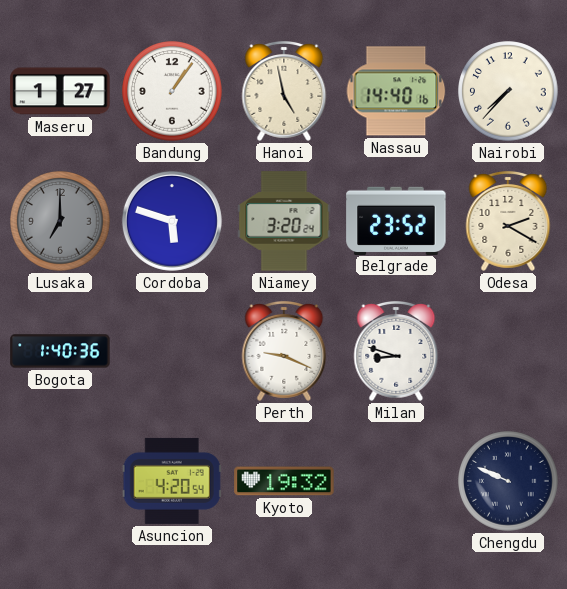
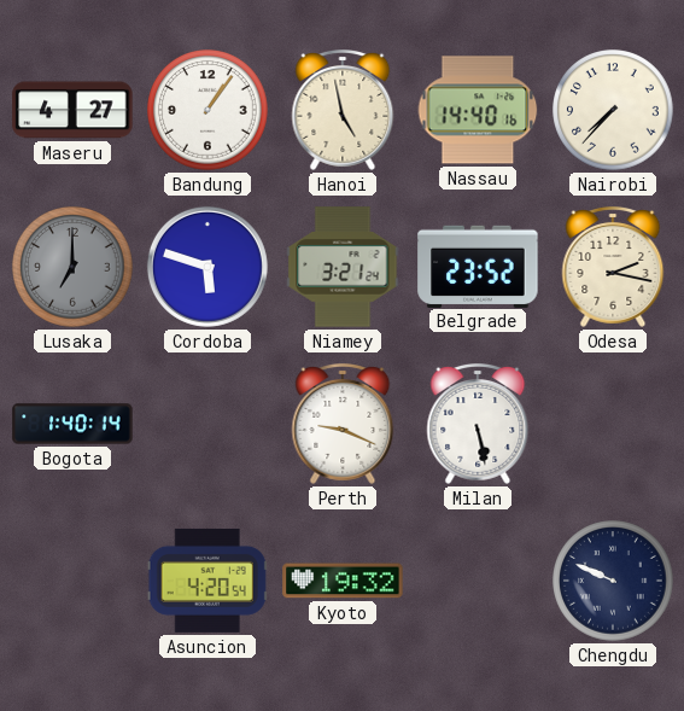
Maseru: 1:27 -> 4:27
Niamey: 3:20 -> 3:21
Odesa: 2:20 -> 2:17
Bogota: 1:40:36 -> 1:40:14
Milan: 8:48 -> 5:28
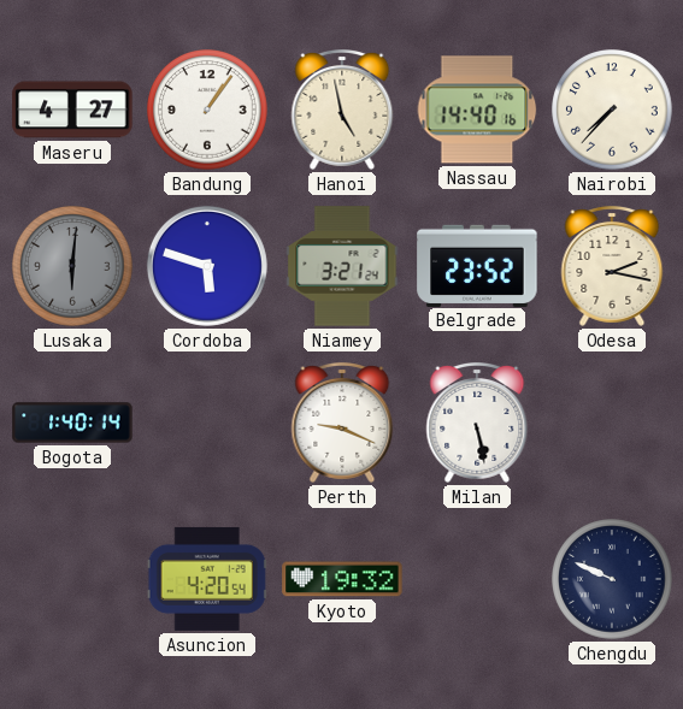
Lusaka: 7:00 -> 6:01
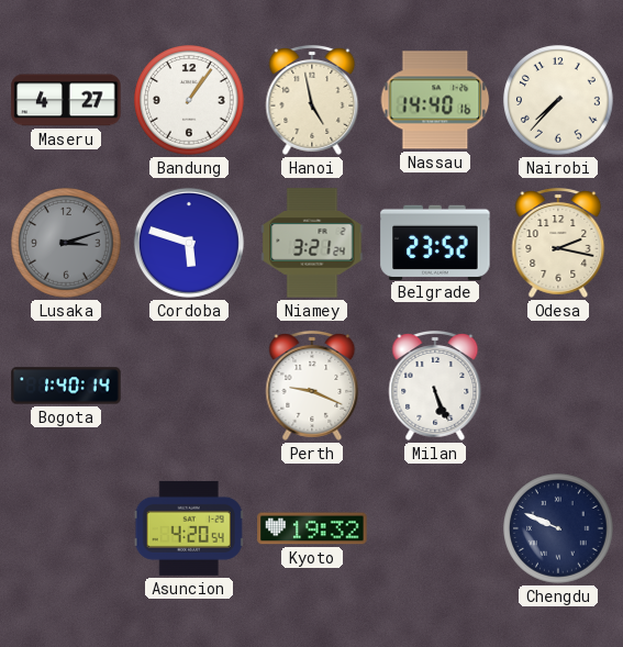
Lusaka: 6:01 -> 3:12
Milan: 5:28 -> 5:26
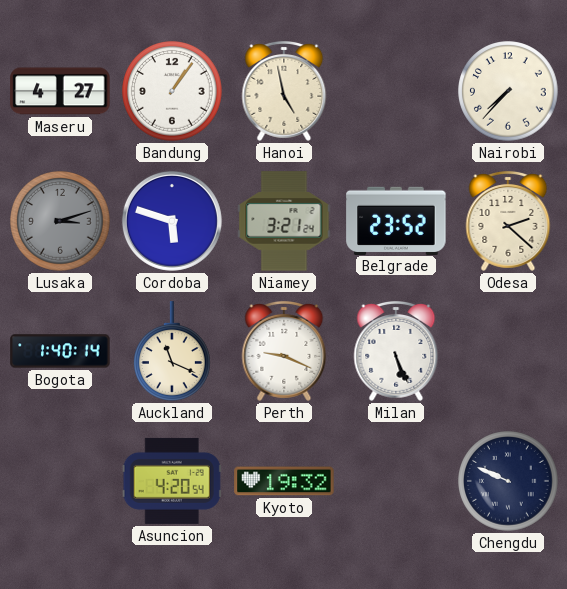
Nassau: 14:40 -> none
Odesa: 2:17 -> 2:22
Auckland: none -> 11:19
